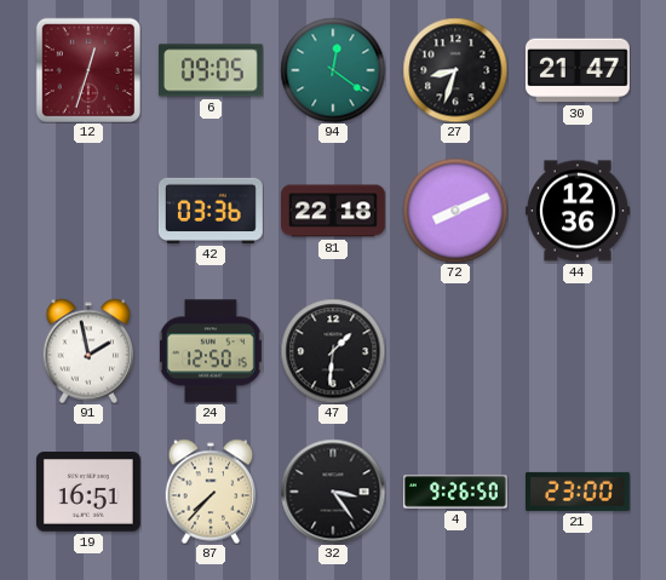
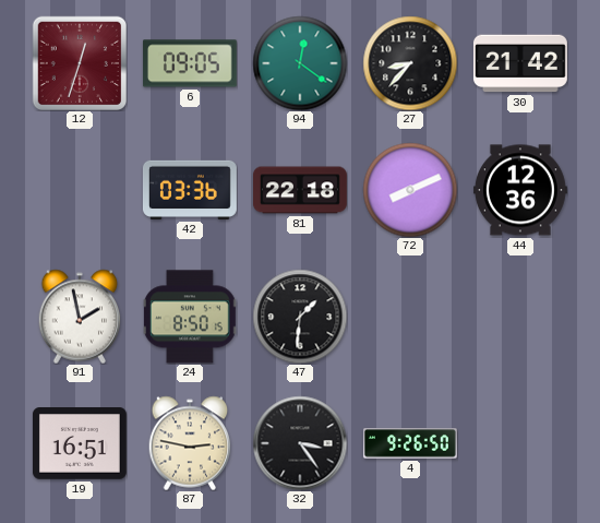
27: 8:33 -> 8:37
30: 21:47 -> 21:42
24: 12:50 -> 8:50
87: 7:37 -> 2:47
21: 23:00 -> none
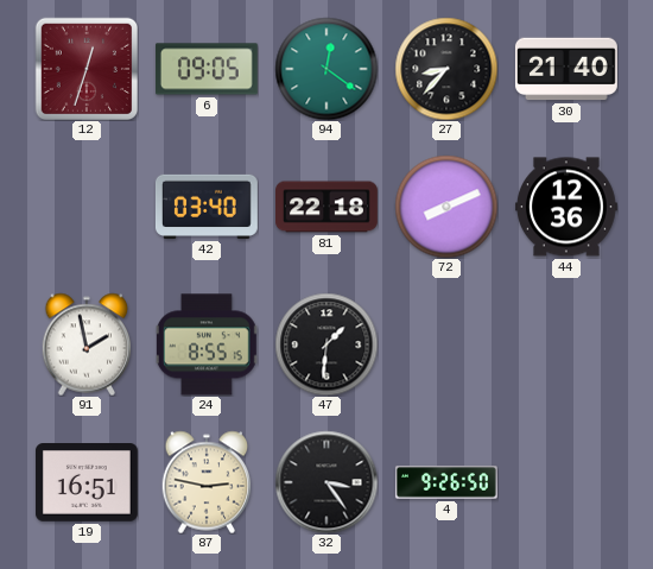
30: 21:42 -> 21:40
42: 03:36 -> 03:40
24: 8:50 -> 8:55
